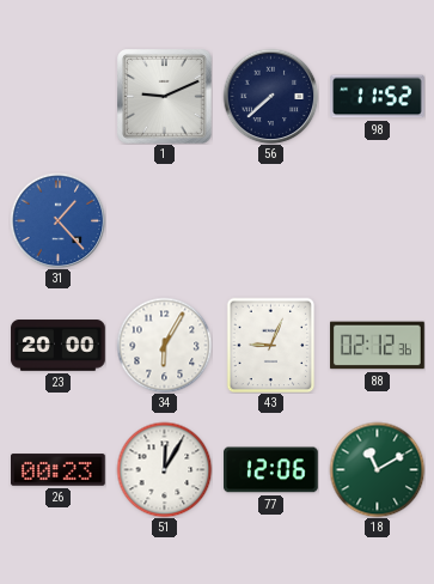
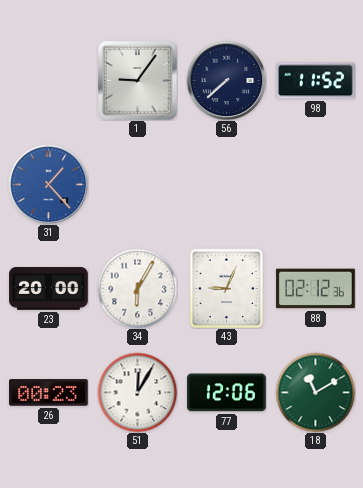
1: 9:11 -> 9:06
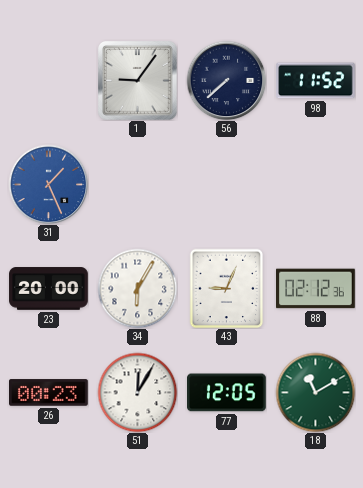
31: 1:23 -> 1:26
77: 12:06 -> 12:05
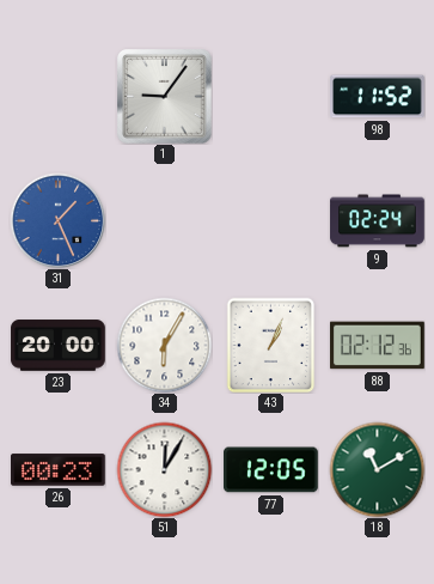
56: 7:38 -> none
9: none -> 02:24
43: 9:04 -> 1:04
